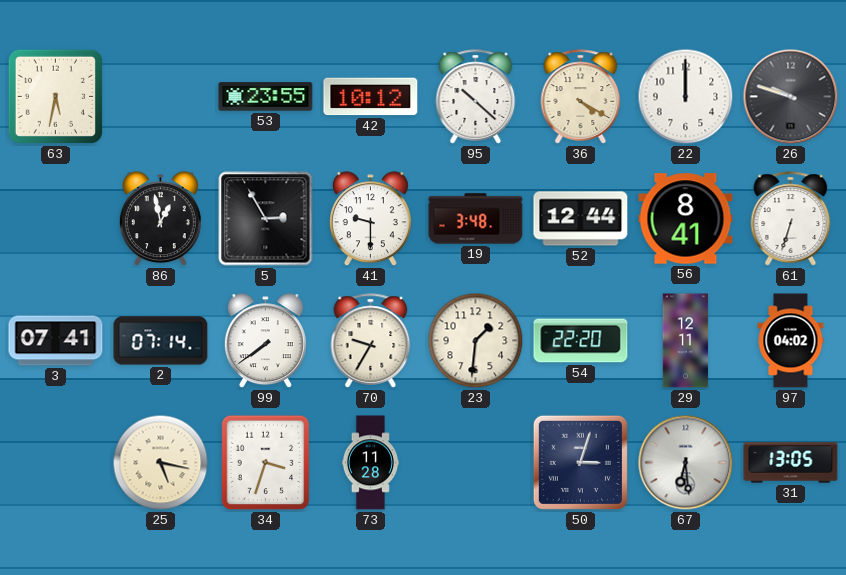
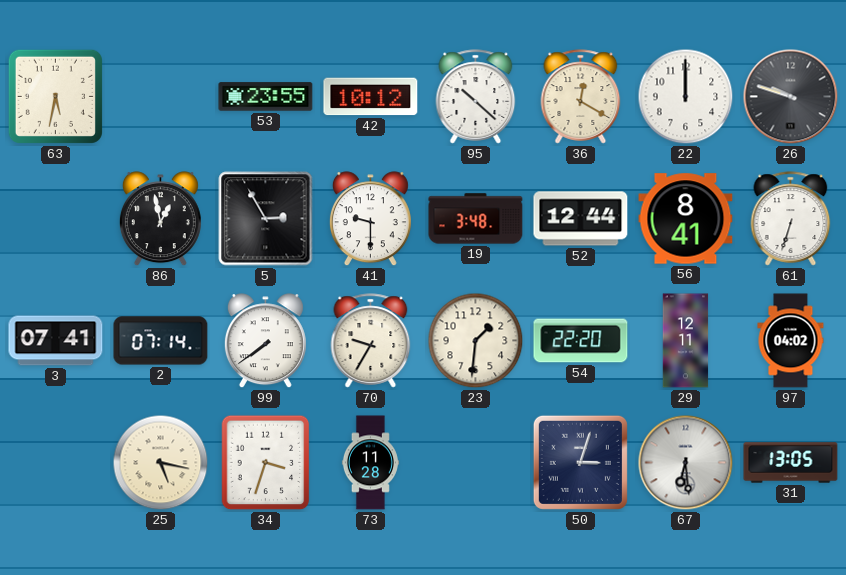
36: 4:20 -> 12:20
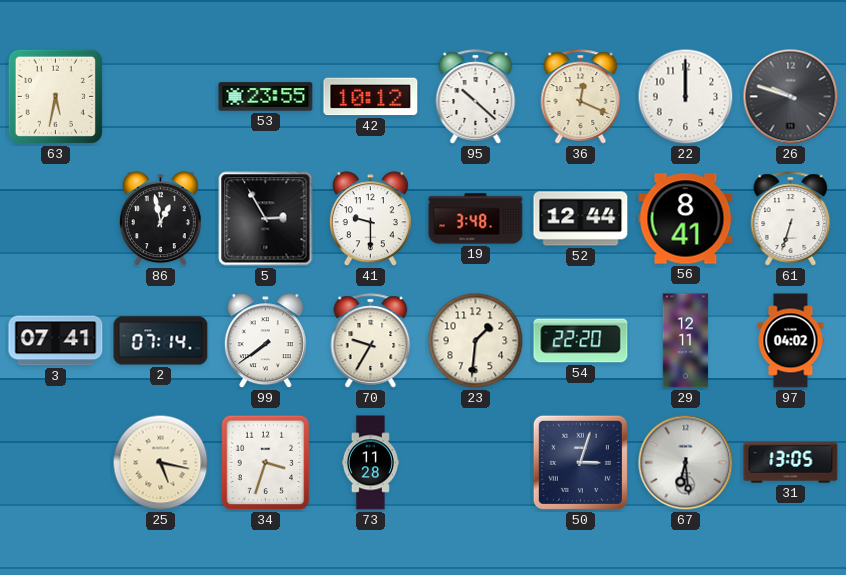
36: 12:20 -> 12:19
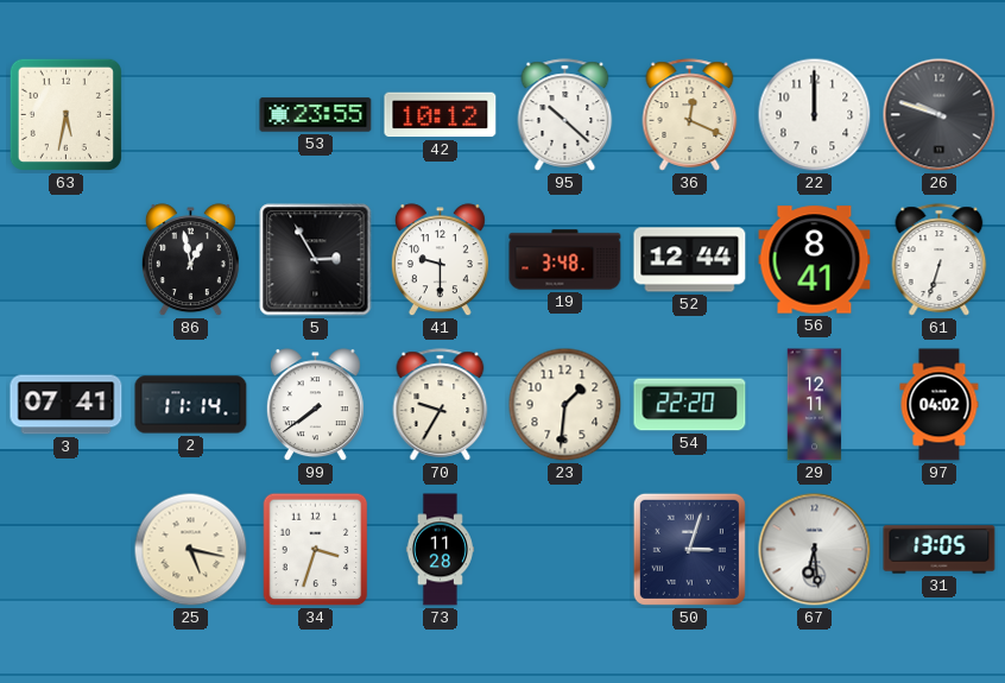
2: 07:14 -> 11:14
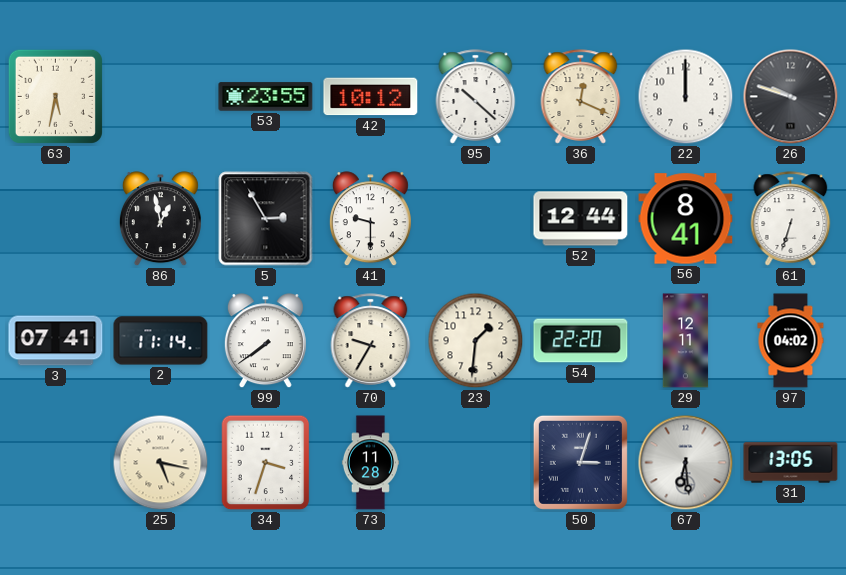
19: 3:48 -> none
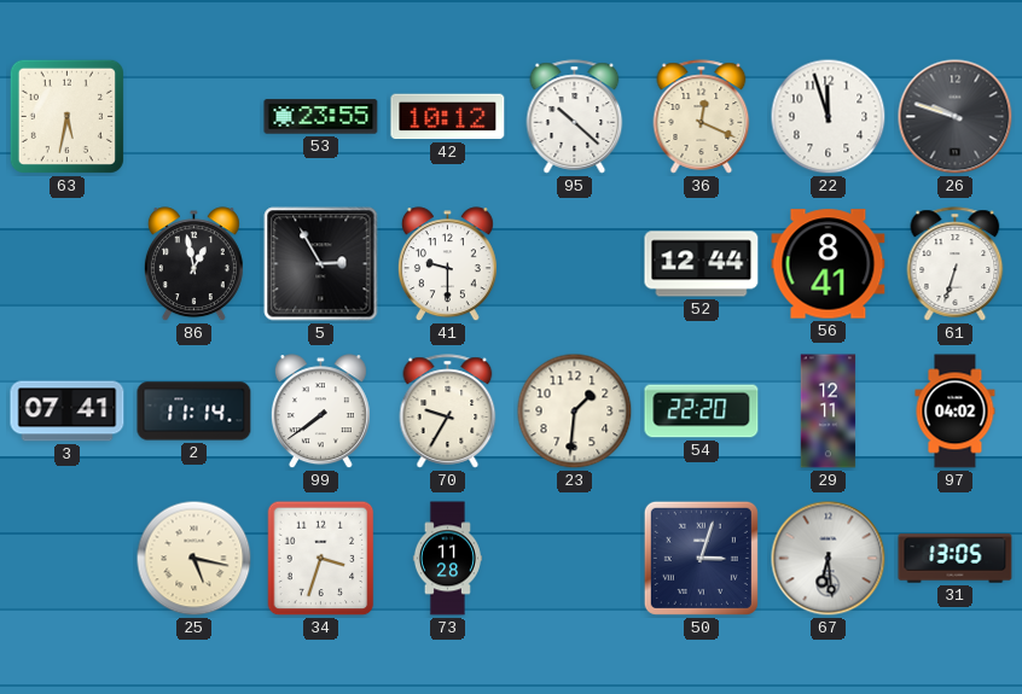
22: 12:00 -> 11:57
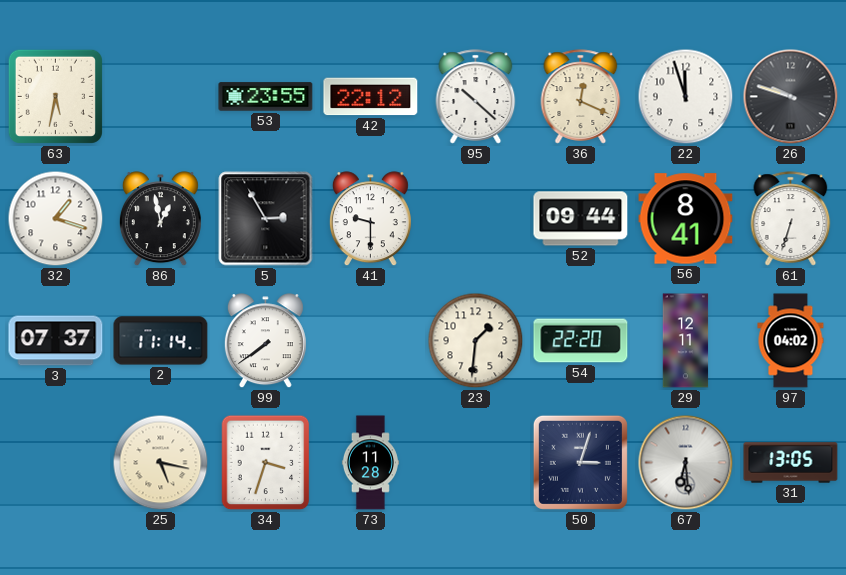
42: 10:12 -> 22:12
32: none -> 1:18
52: 12:44 -> 09:44
3: 07:41 -> 07:37
70: 9:35 -> none
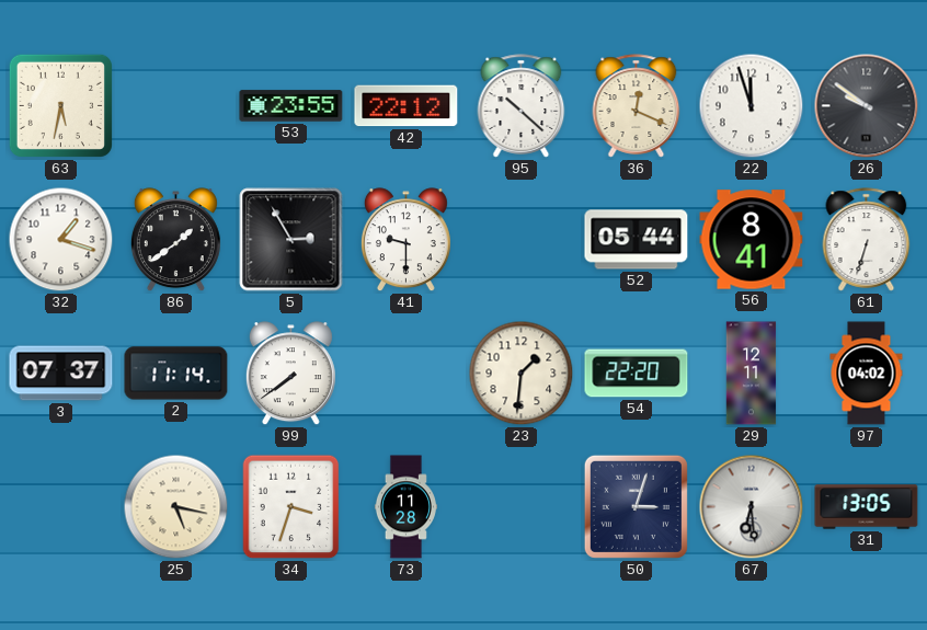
26: 9:48 -> 9:51
86: 12:58 -> 1:39
52: 09:44 -> 05:44
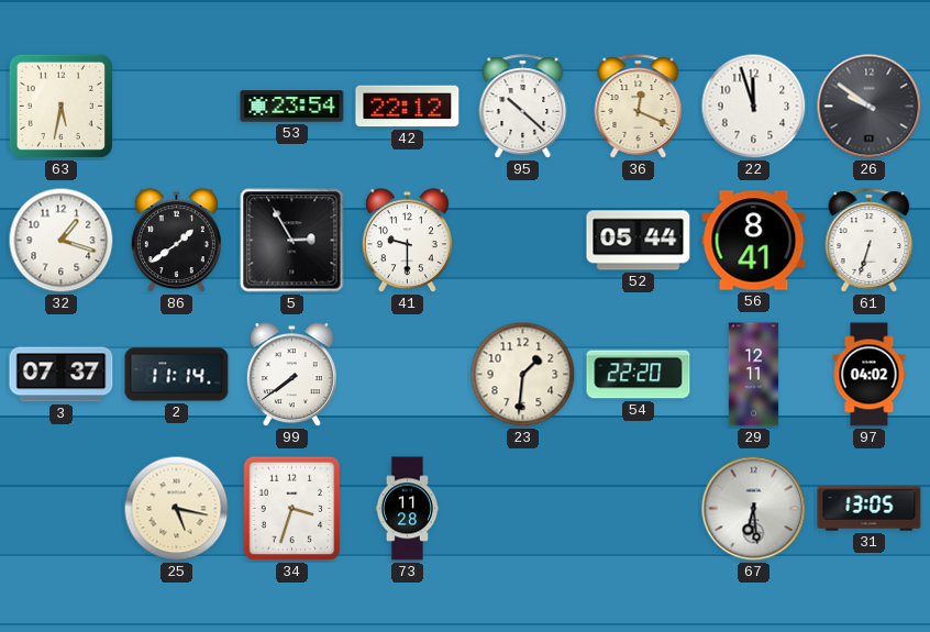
53: 23:55 -> 23:54
50: 3:03 -> none
